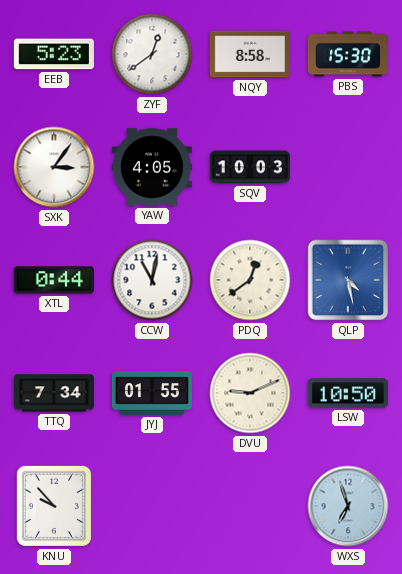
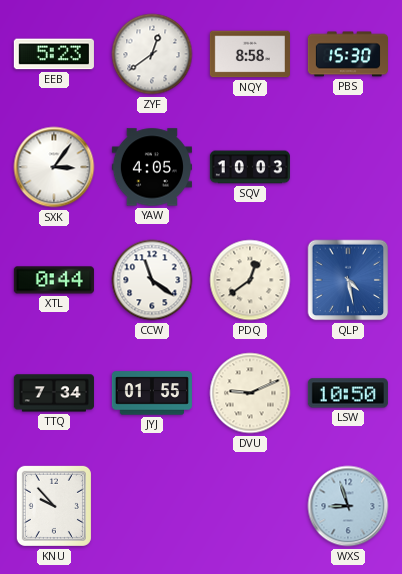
CCW: 11:02 -> 11:21
WXS: 6:57 -> 8:57
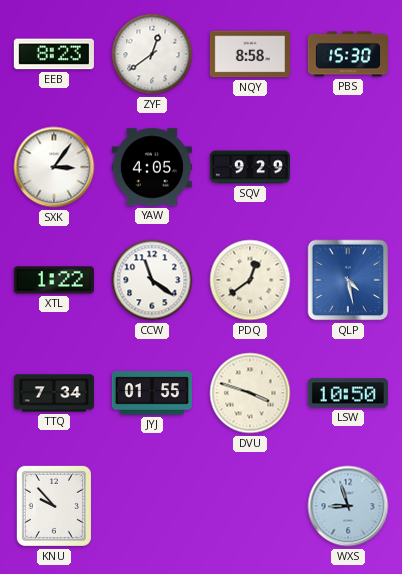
EEB: 5:23 -> 8:23
SQV: 10:03 -> 9:29
XTL: 0:44 -> 1:22
DVU: 9:11 -> 3:48
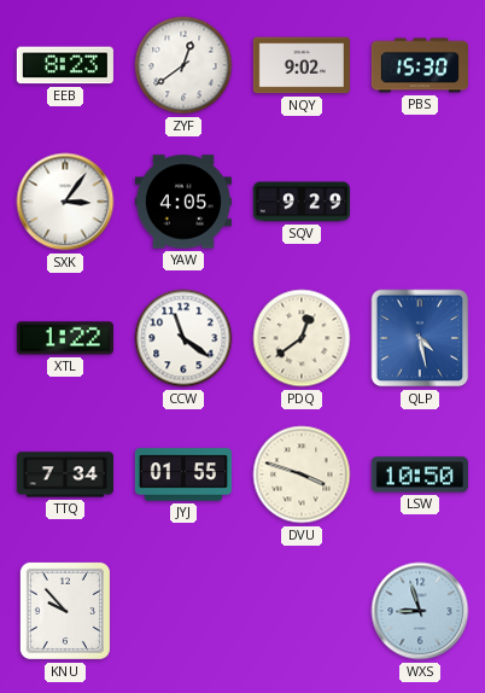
NQY: 8:58 -> 9:02
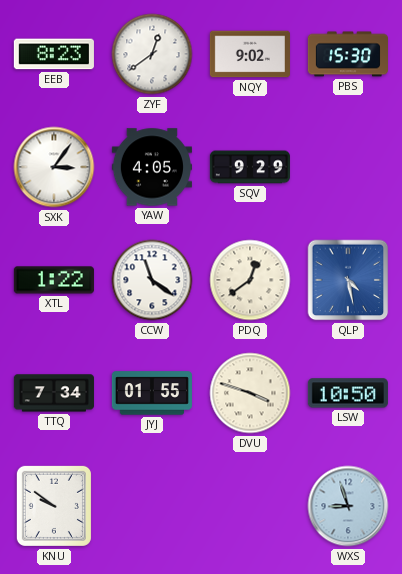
KNU: 9:53 -> 9:51
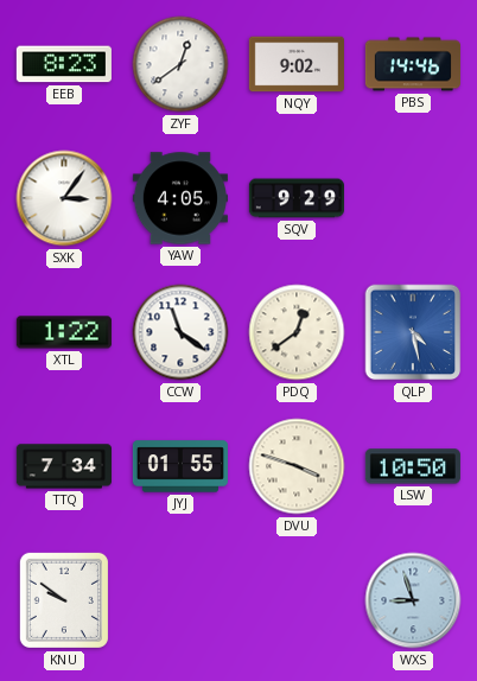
PBS: 15:30 -> 14:46
